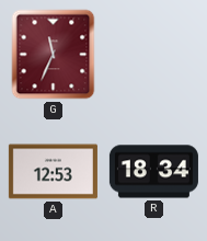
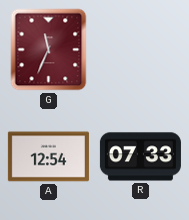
A: 12:53 -> 12:54
R: 18:34 -> 07:33
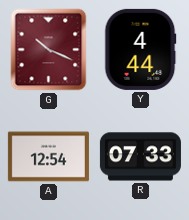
G: 11:34 -> 10:19
Y: none -> 4:44
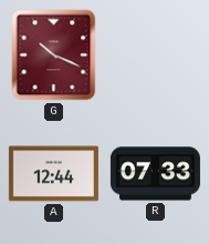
Y: 4:44 -> none
A: 12:54 -> 12:44
